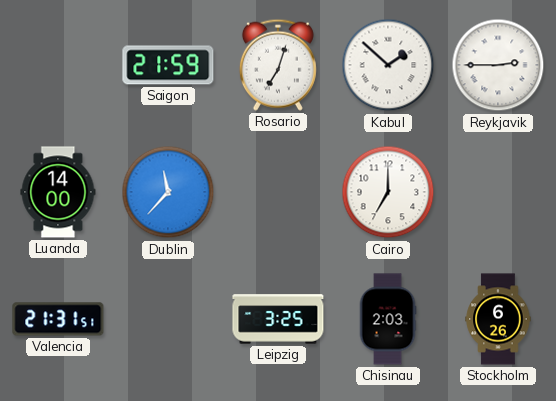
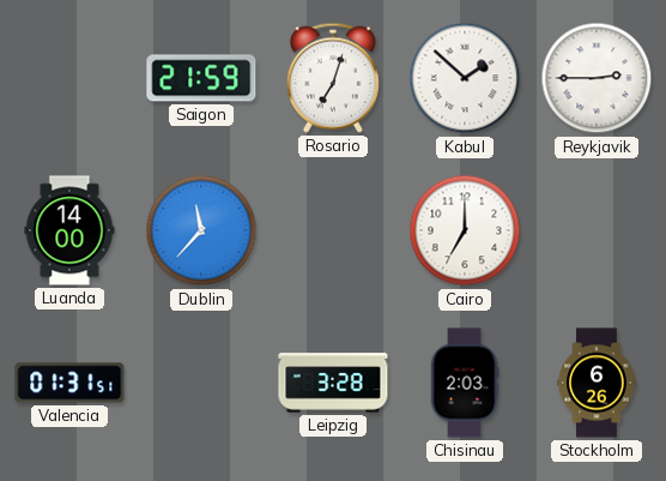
Valencia: 21:31 -> 01:31
Leipzig: 3:25 -> 3:28
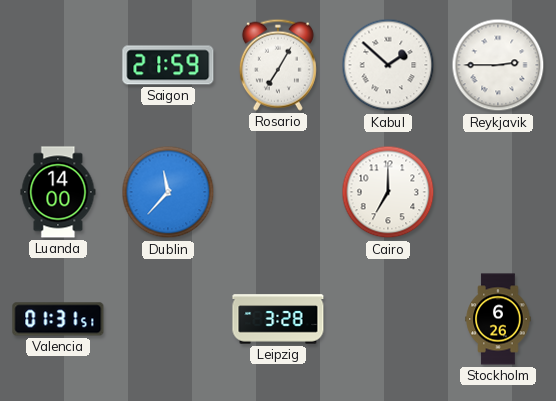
Rosario: 7:03 -> 7:05
Chisinau: 2:03 -> none
